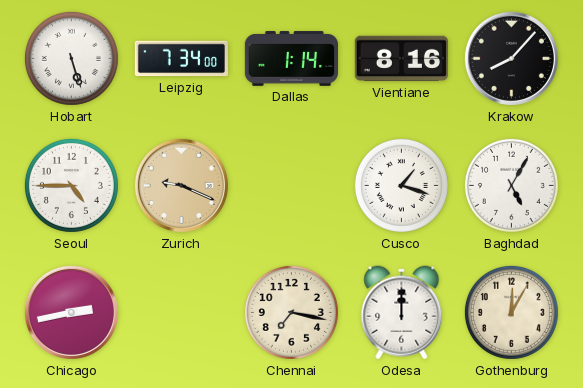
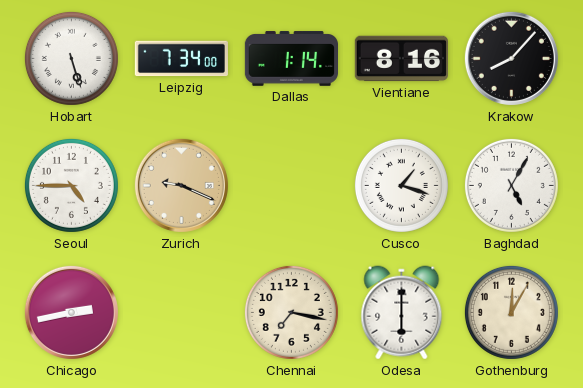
Odesa: 12:00 -> 6:00
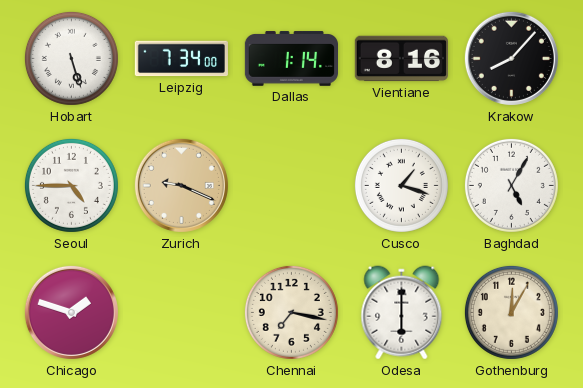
Chicago: 2:43 -> 1:48
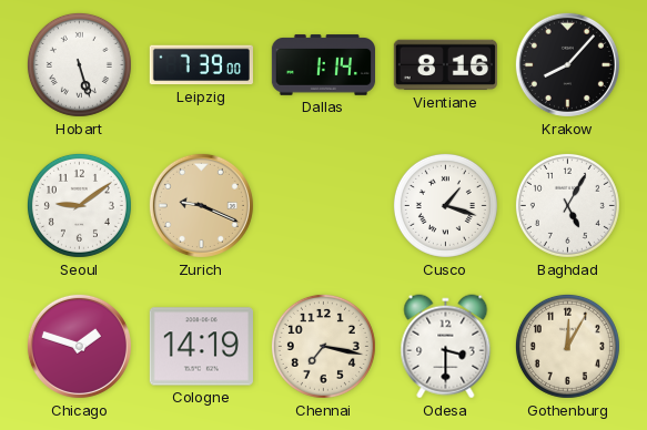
Leipzig: 7:34 -> 7:39
Seoul: 4:45 -> 9:09
Cologne: none -> 14:19
Odesa: 6:00 -> 3:30
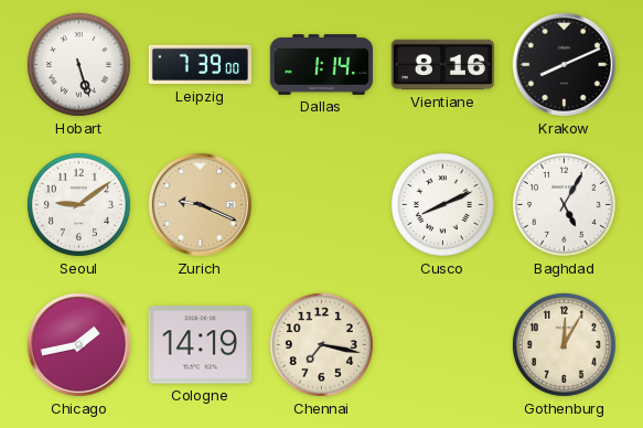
Krakow: 8:07 -> 8:11
Cusco: 1:18 -> 8:11
Chicago: 1:48 -> 1:43
Odesa: 3:30 -> none
